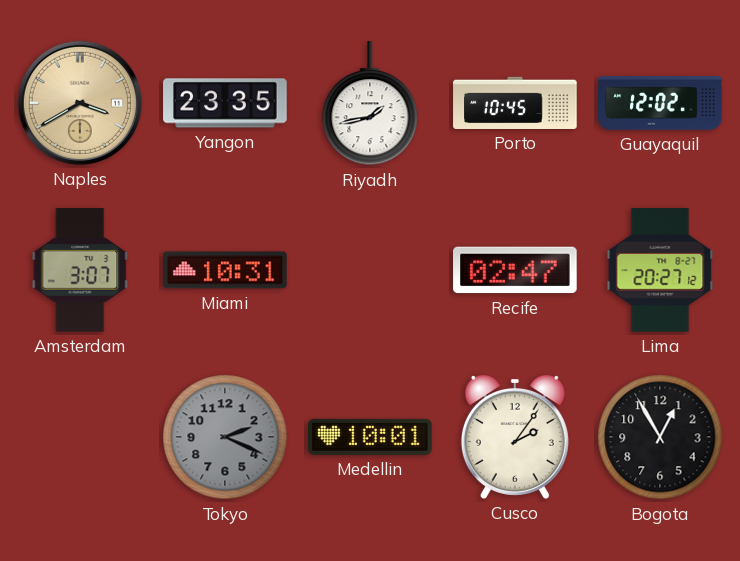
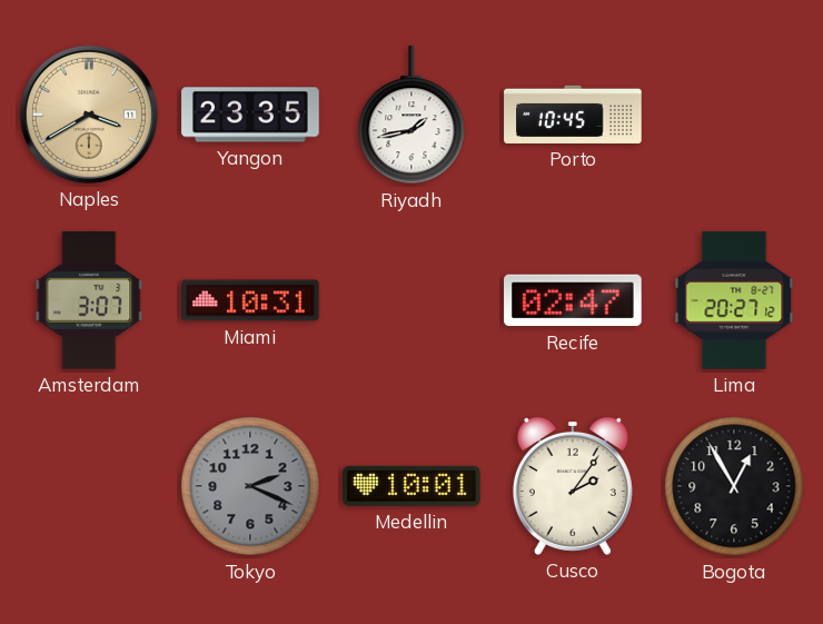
Guayaquil: 12:02 -> none
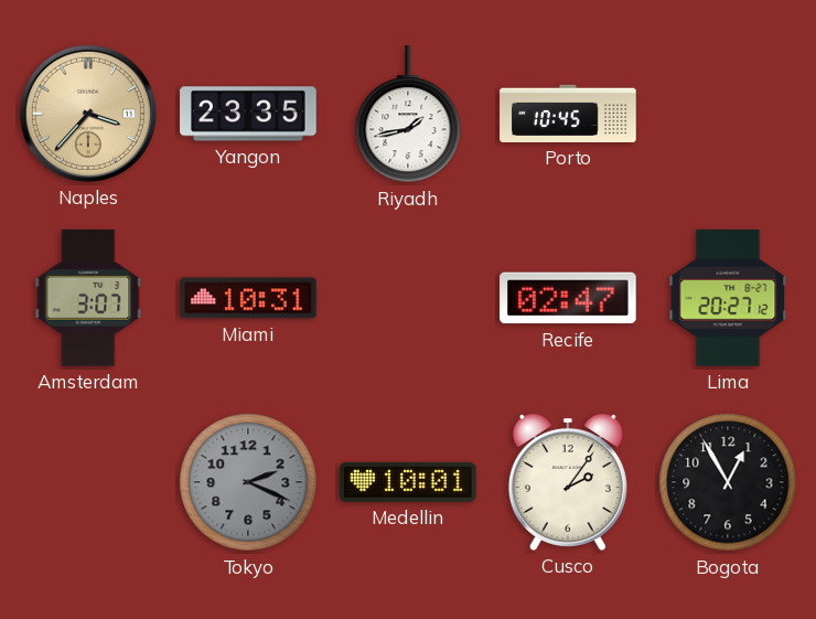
Naples: 3:40 -> 3:37
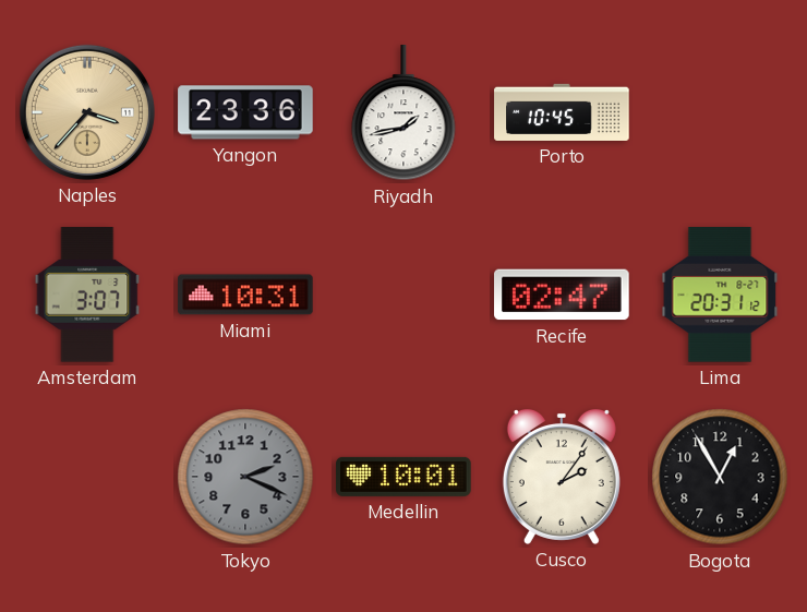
Yangon: 23:35 -> 23:36
Lima: 20:27 -> 20:31
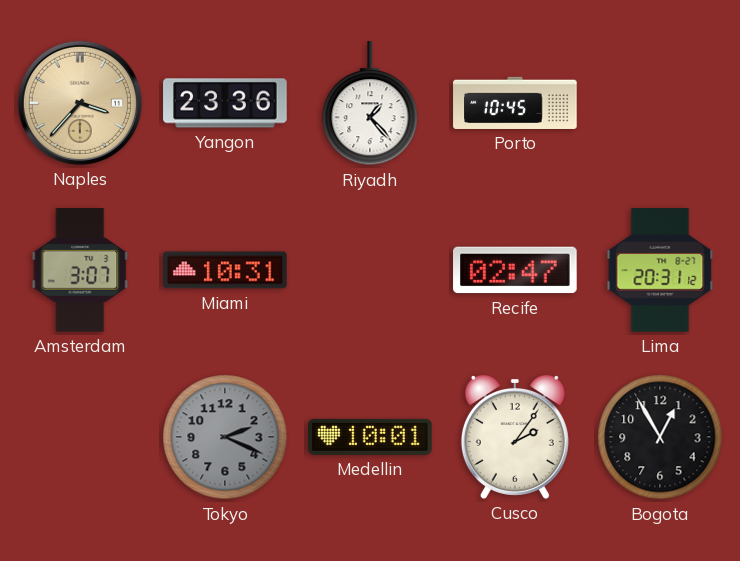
Riyadh: 1:43 -> 1:23
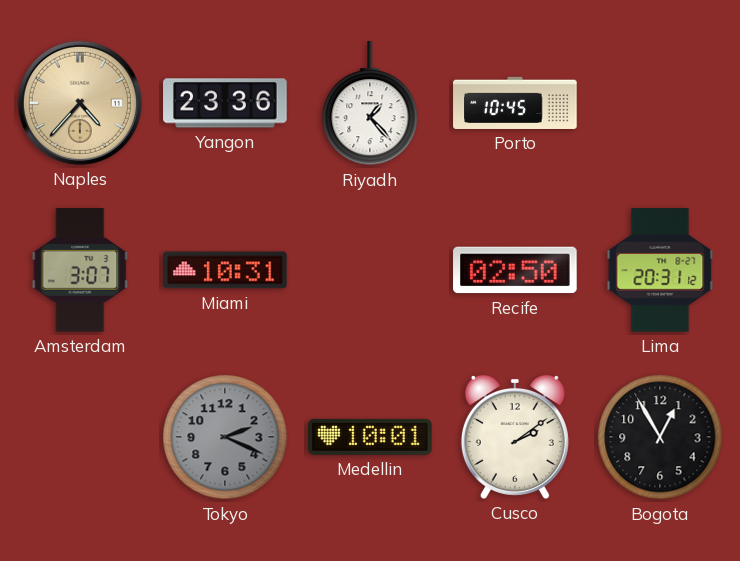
Naples: 3:37 -> 4:37
Recife: 02:47 -> 02:50
Cusco: 2:06 -> 2:09
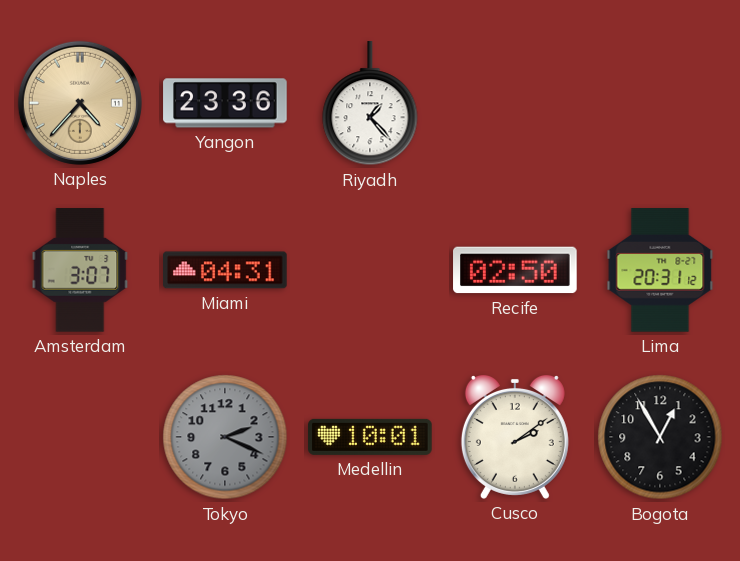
Porto: 10:45 -> none
Miami: 10:31 -> 04:31
